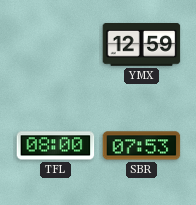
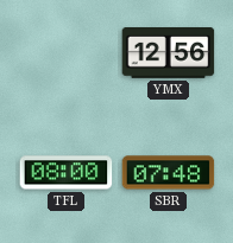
YMX: 12:59 -> 12:56
SBR: 07:53 -> 07:48
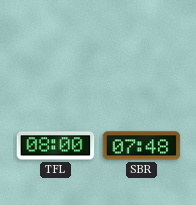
YMX: 12:56 -> none
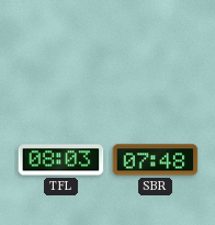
TFL: 08:00 -> 08:03
